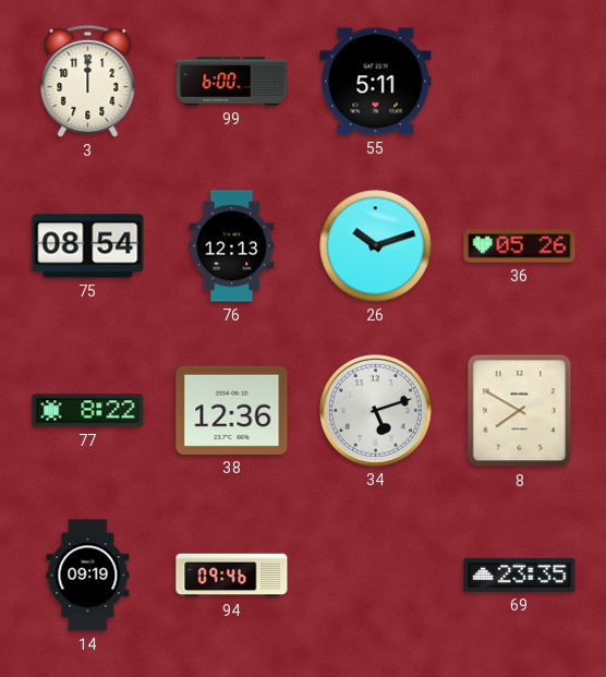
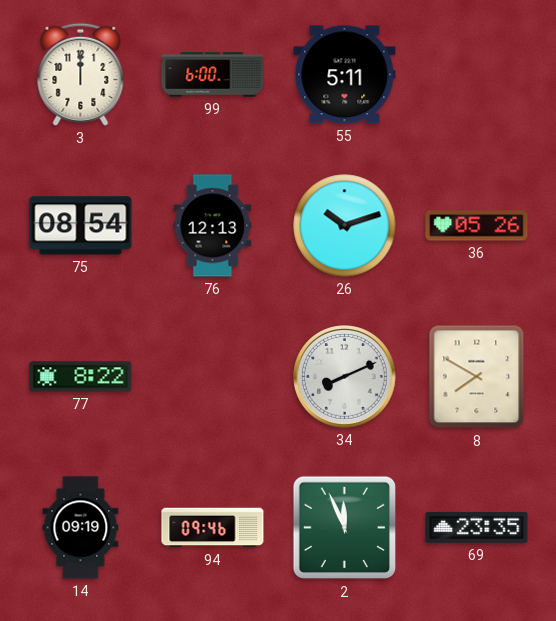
38: 12:36 -> none
34: 5:12 -> 8:11
2: none -> 11:56
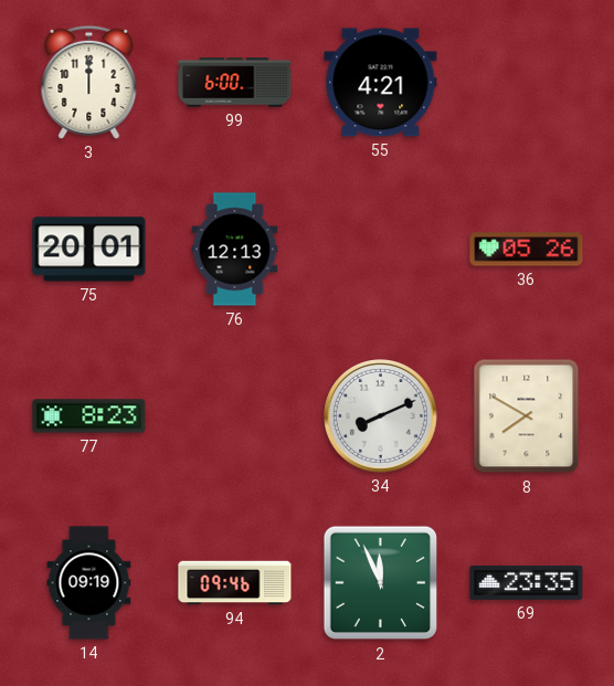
55: 5:11 -> 4:21
75: 08:54 -> 20:01
26: 10:12 -> none
77: 8:22 -> 8:23
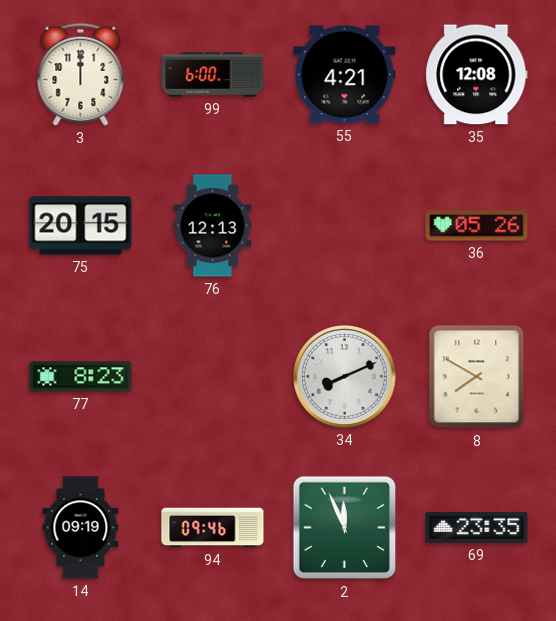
35: none -> 12:08
75: 20:01 -> 20:15
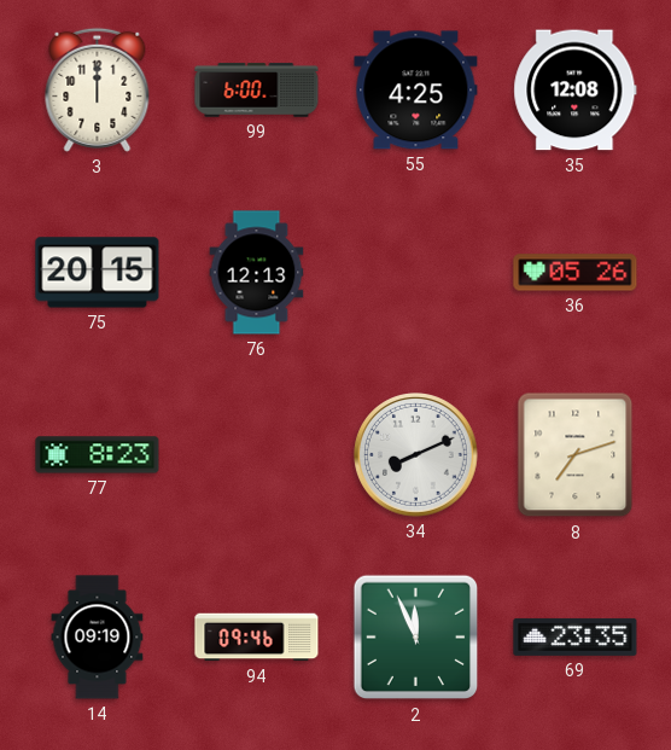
55: 4:21 -> 4:25
8: 7:50 -> 7:12
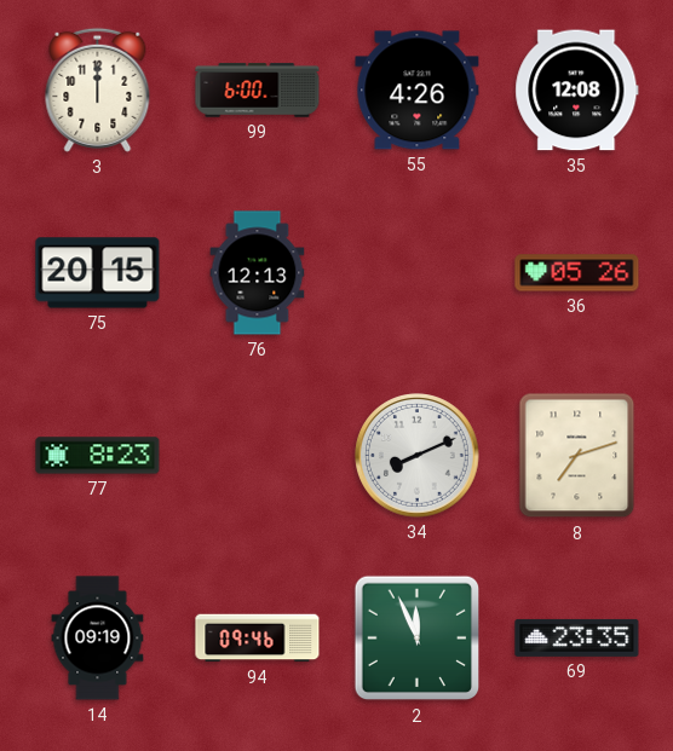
55: 4:25 -> 4:26
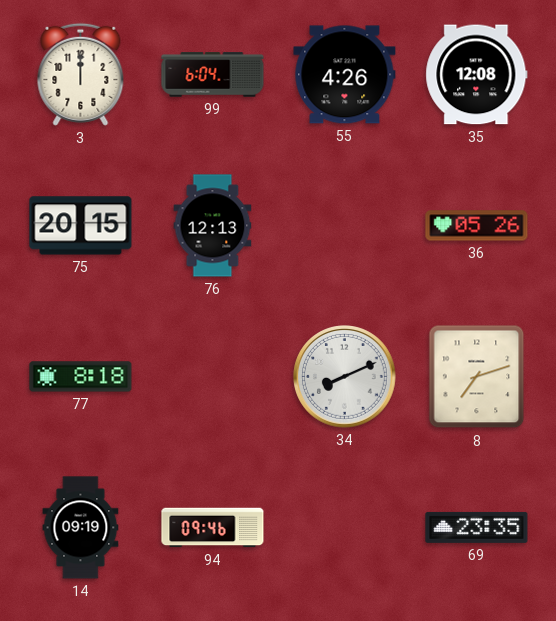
99: 6:00 -> 6:04
77: 8:23 -> 8:18
2: 11:56 -> none
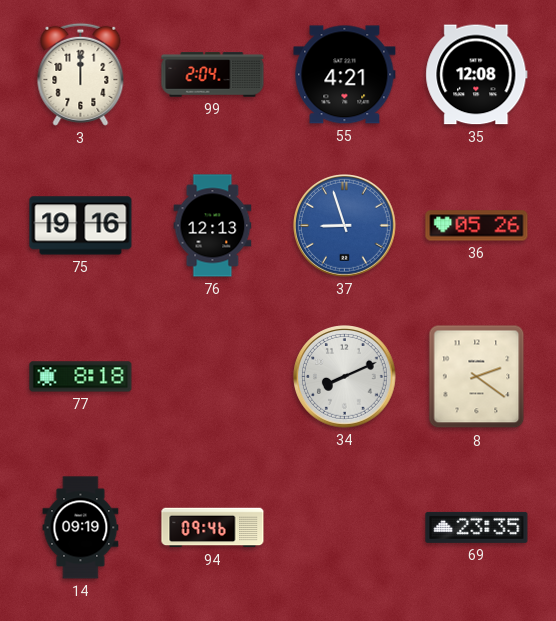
99: 6:04 -> 2:04
55: 4:26 -> 4:21
75: 20:15 -> 19:16
37: none -> 8:57
8: 7:12 -> 2:21
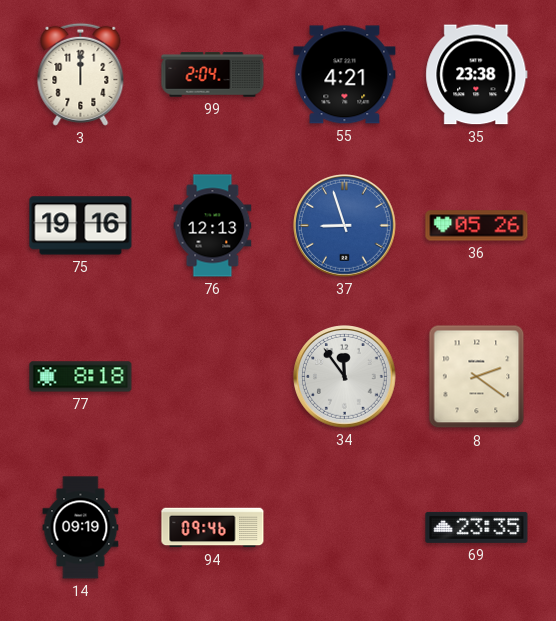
35: 12:08 -> 23:38
34: 8:11 -> 11:54
